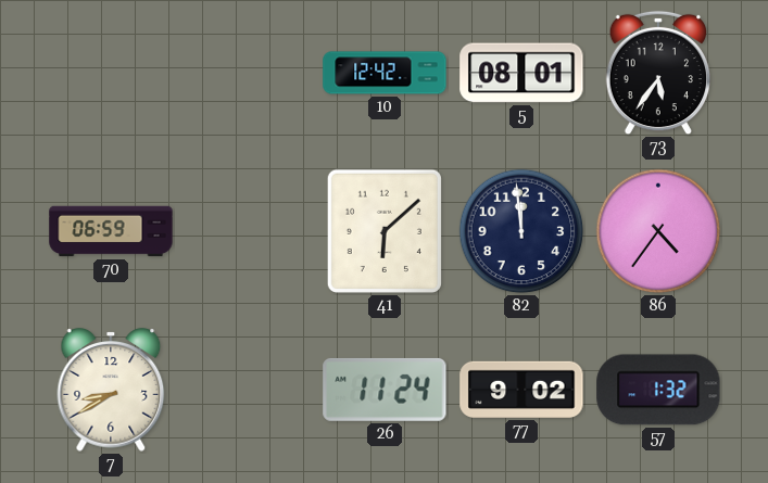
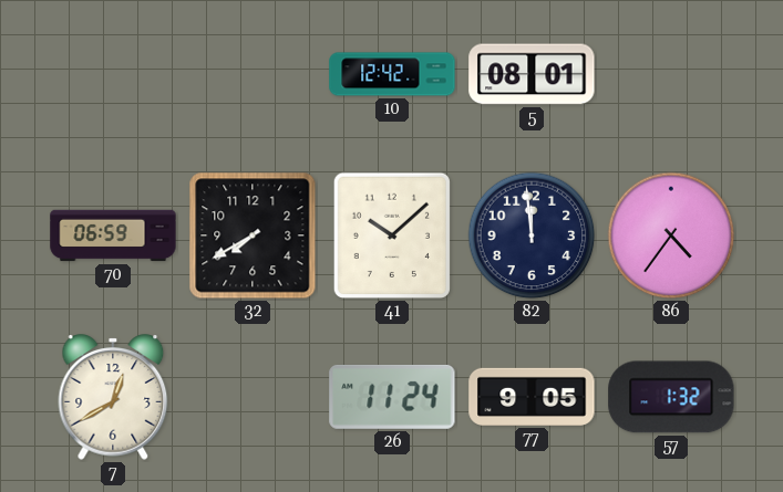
73: 5:36 -> none
32: none -> 7:40
41: 6:08 -> 10:08
7: 8:40 -> 12:40
77: 9:02 -> 9:05
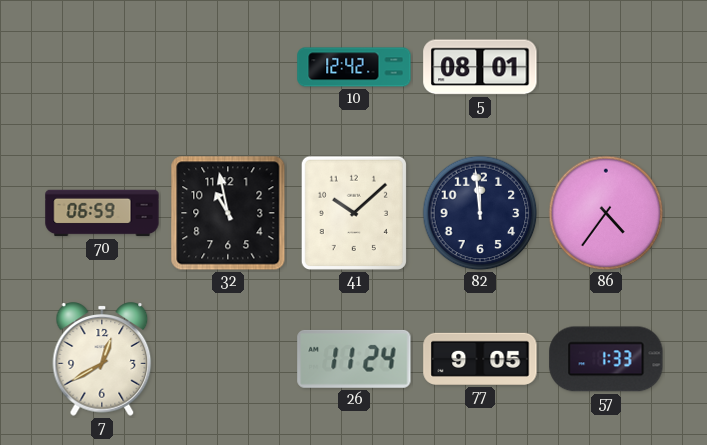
32: 7:40 -> 10:58
57: 1:32 -> 1:33
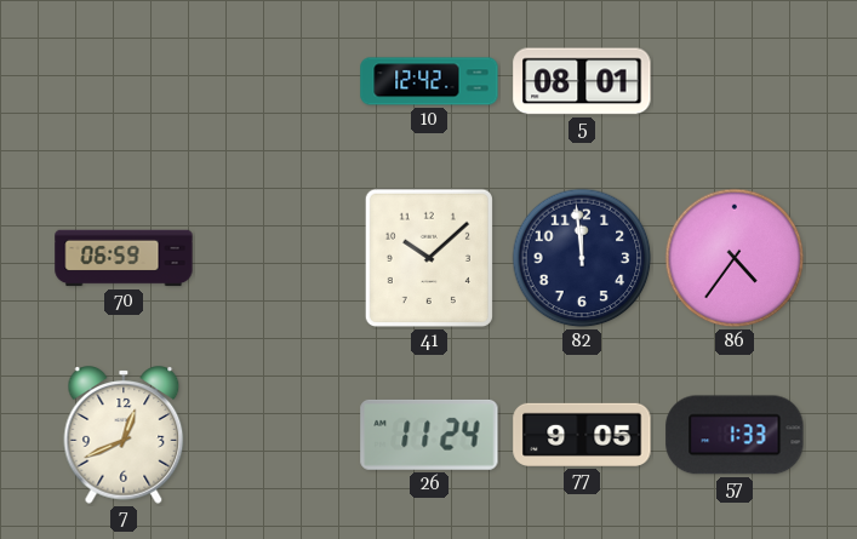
32: 10:58 -> none
7: 12:40 -> 12:41
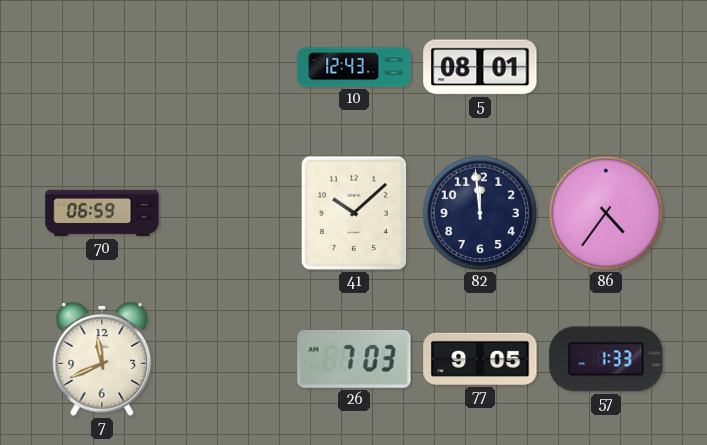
10: 12:42 -> 12:43
7: 12:41 -> 11:41
26: 11:24 -> 7:03
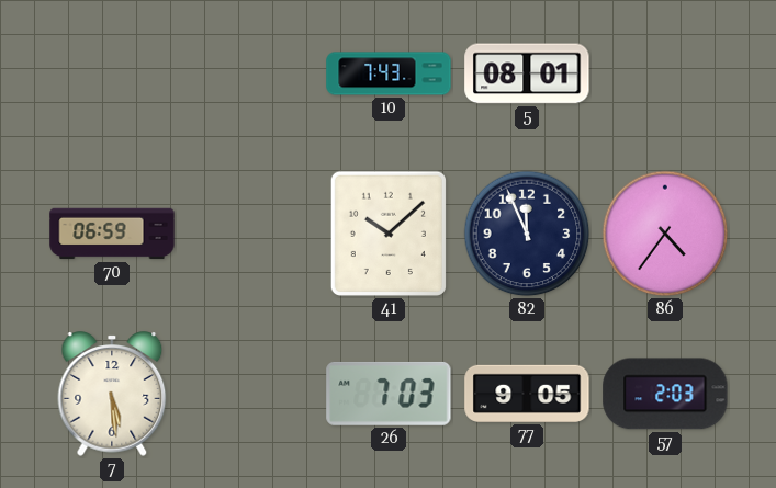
10: 12:43 -> 7:43
82: 11:59 -> 11:56
7: 11:41 -> 5:29
57: 1:33 -> 2:03
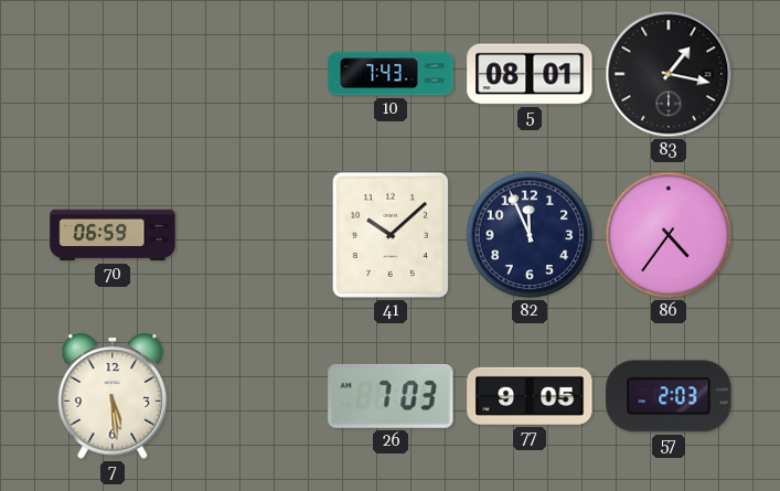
83: none -> 1:17
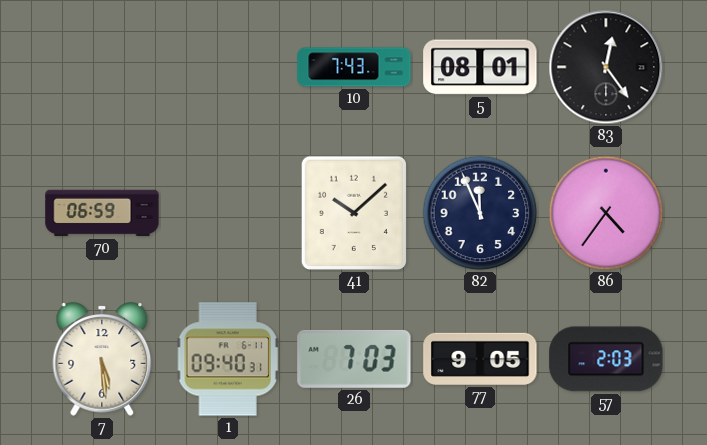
83: 1:17 -> 12:24
1: none -> 09:40
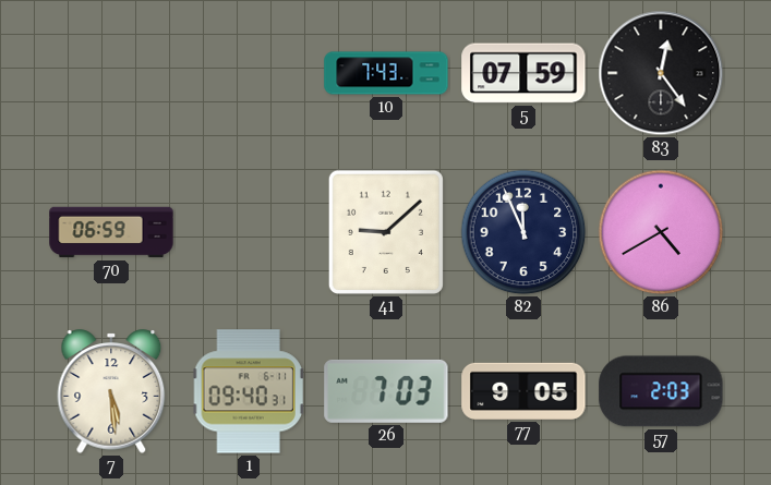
5: 08:01 -> 07:59
41: 10:08 -> 9:08
86: 4:36 -> 4:40
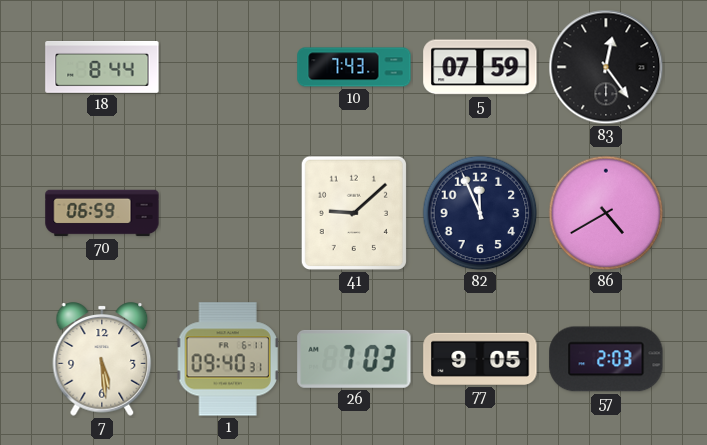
18: none -> 8:44
